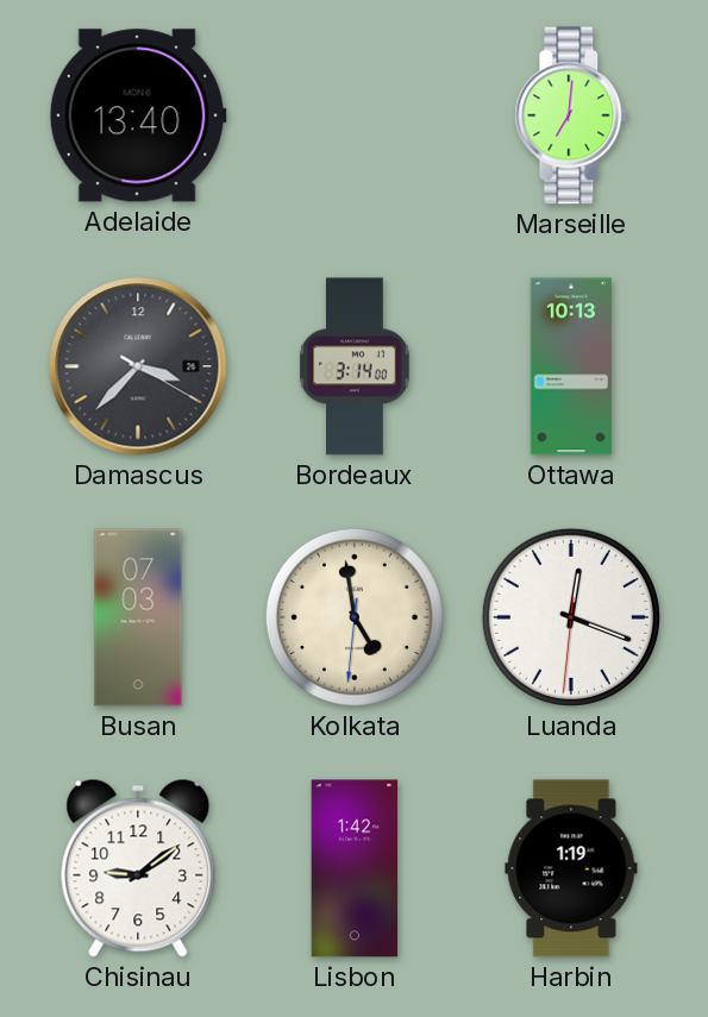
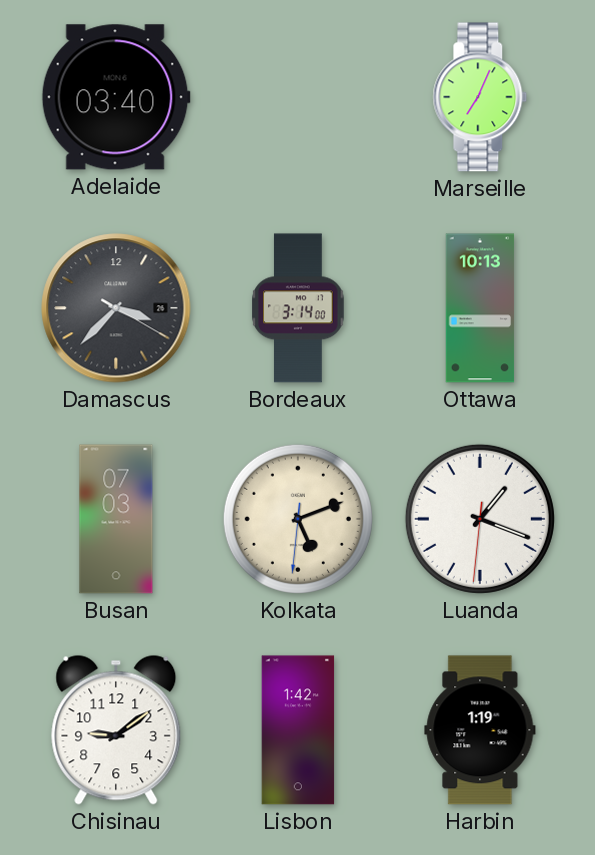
Adelaide: 13:40 -> 03:40
Marseille: 7:01 -> 7:04
Kolkata: 4:58 -> 5:11
Luanda: 12:18 -> 1:18
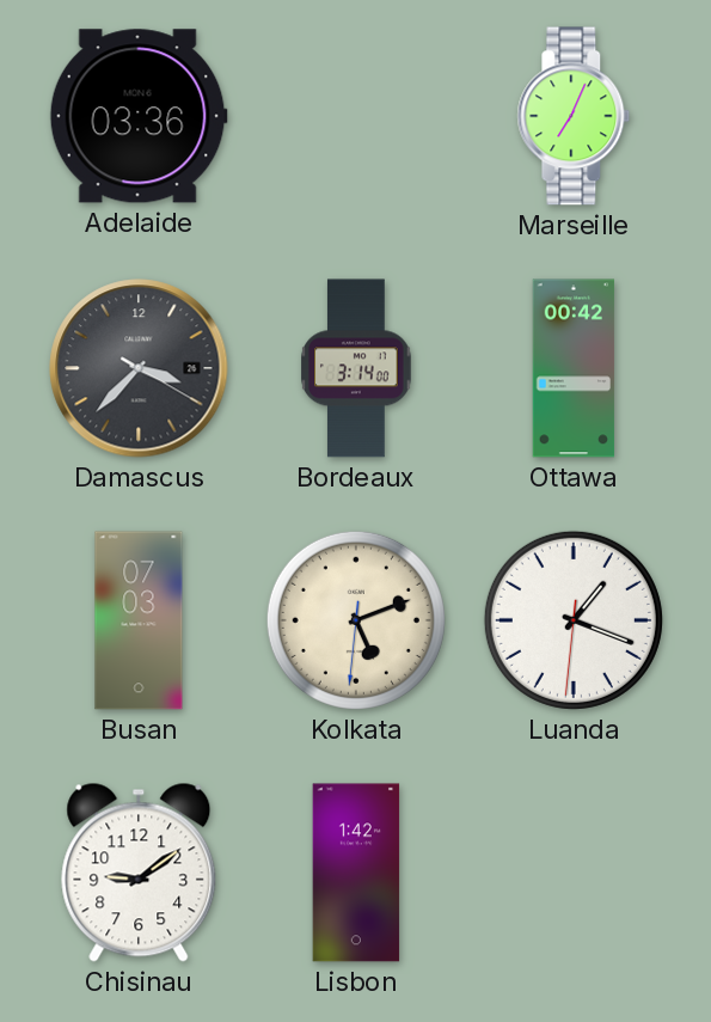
Adelaide: 03:40 -> 03:36
Ottawa: 10:13 -> 00:42
Harbin: 1:19 -> none
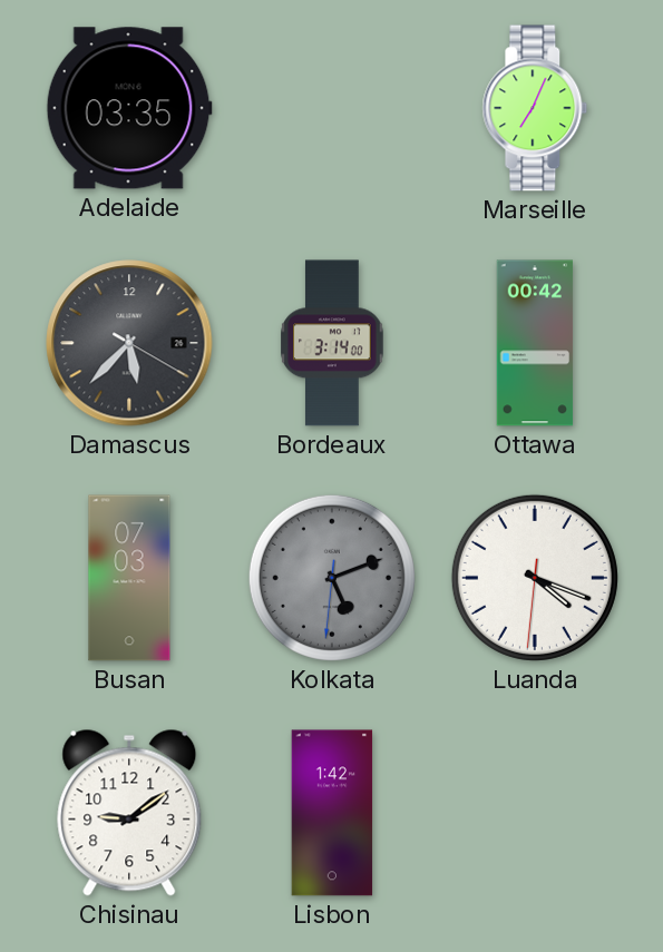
Adelaide: 03:36 -> 03:35
Damascus: 3:37 -> 5:37
Kolkata dial: cream -> grey
Luanda: 1:18 -> 4:18
